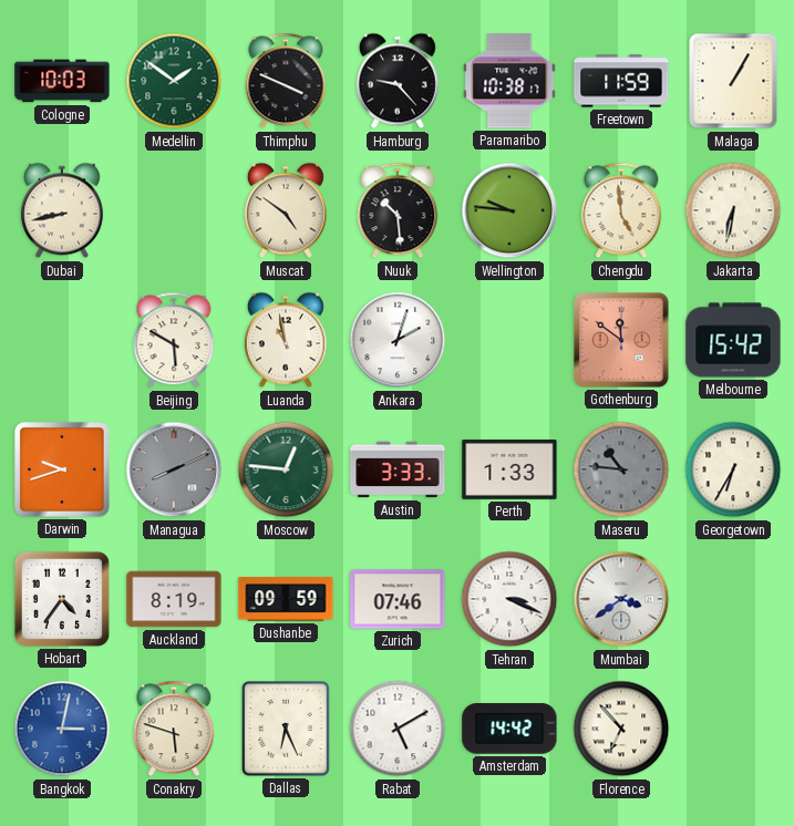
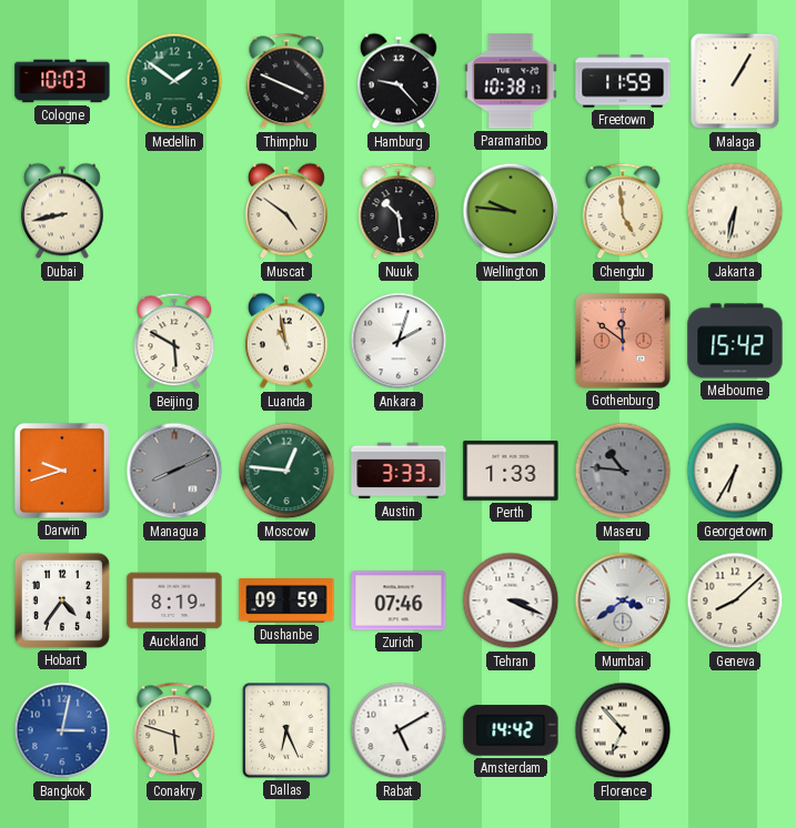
Geneva: none -> 8:08
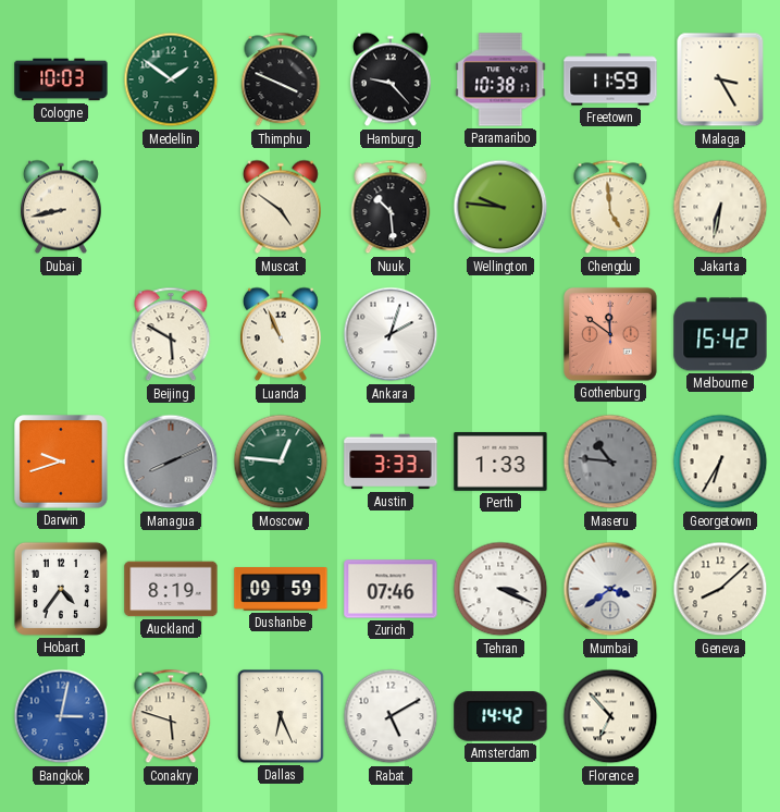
Malaga: 1:05 -> 3:25
Luanda: 10:58 -> 10:56
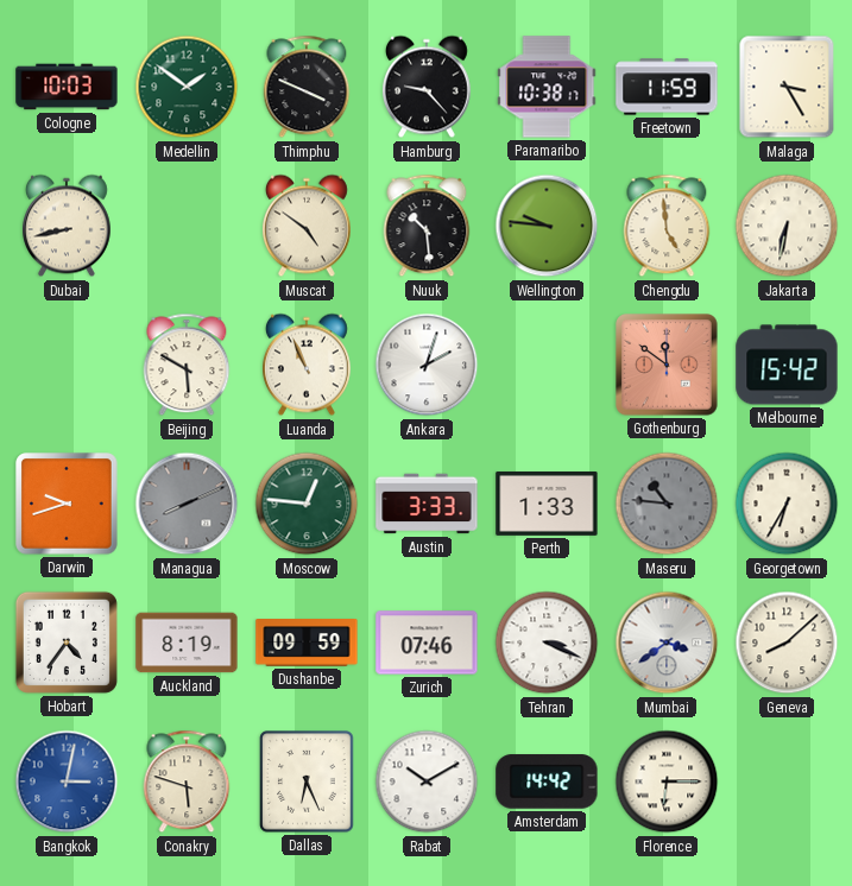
Rabat: 5:10 -> 10:10
Florence: 6:53 -> 6:15
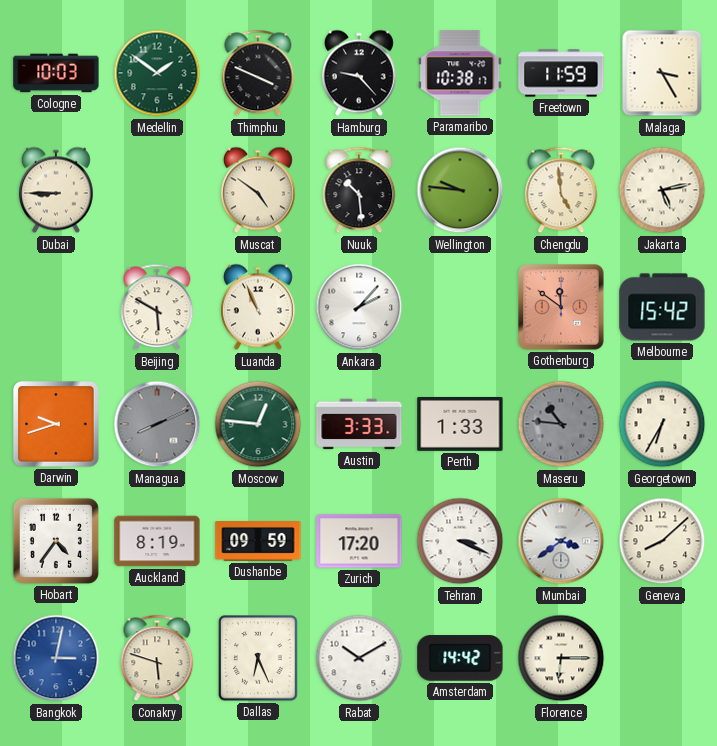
Dubai: 8:43 -> 8:45
Jakarta: 6:32 -> 5:13
Ankara: 2:03 -> 2:07
Zurich: 07:46 -> 17:20
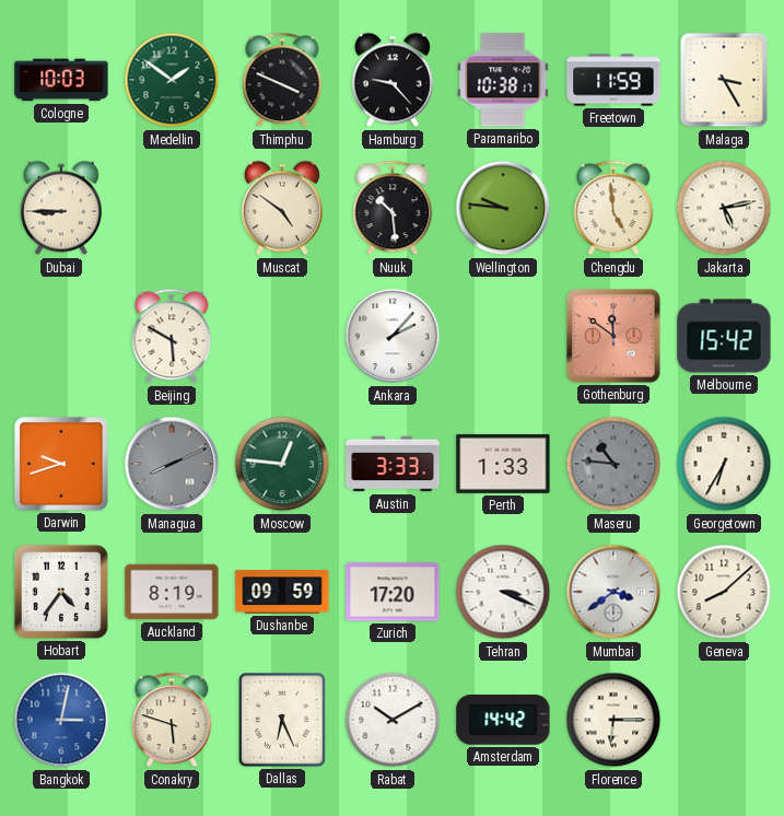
Luanda: 10:56 -> none
